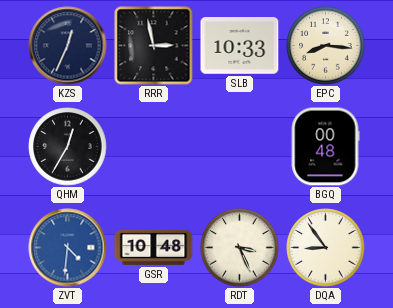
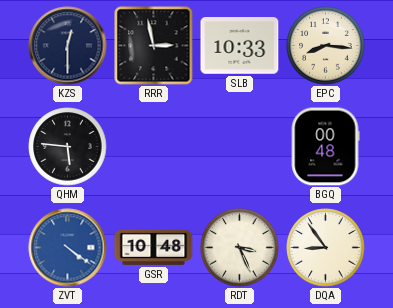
KZS: 12:34 -> 12:30
QHM: 12:35 -> 5:46
ZVT: 4:31 -> 4:21
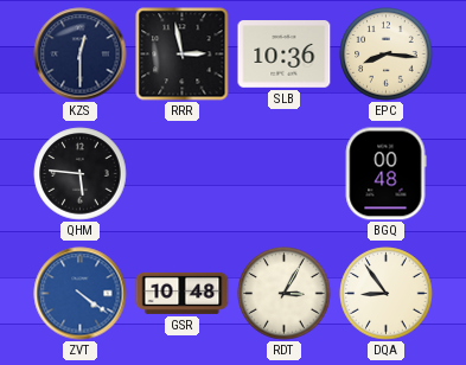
SLB: 10:33 -> 10:36
RDT: 3:26 -> 3:05
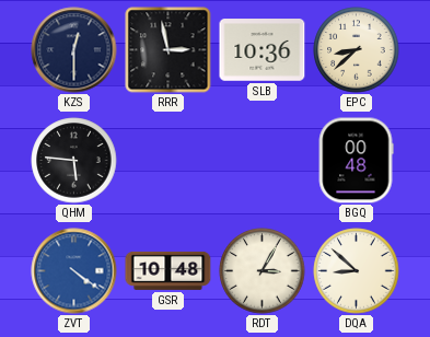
EPC: 8:16 -> 8:38
DQA: 8:54 -> 8:52
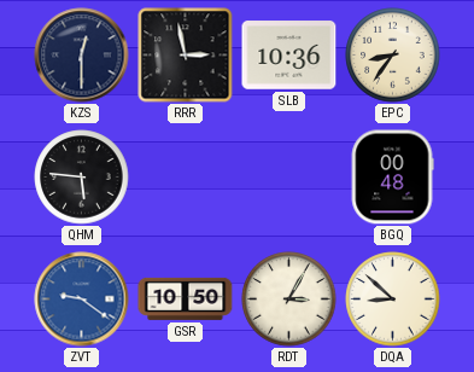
EPC: 8:38 -> 8:36
ZVT: 4:21 -> 9:21
GSR: 10:48 -> 10:50
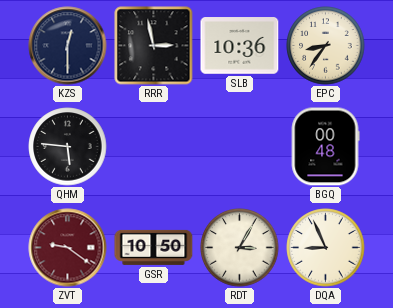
ZVT dial: blue -> burgundy
DQA: 8:52 -> 8:56
